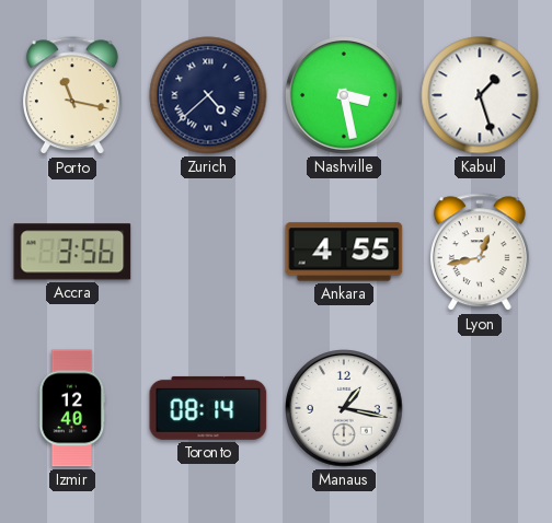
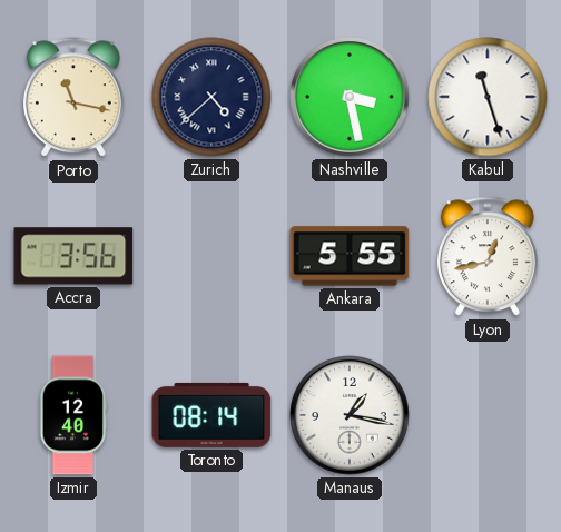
Kabul: 1:27 -> 11:27
Ankara: 4:55 -> 5:55
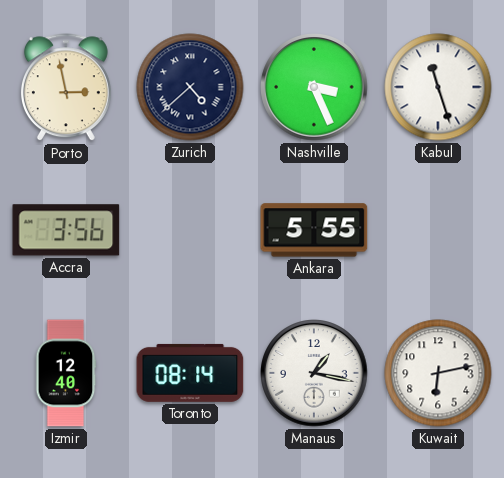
Porto: 11:17 -> 2:58
Nashville: 3:28 -> 3:26
Lyon: 12:43 -> none
Kuwait: none -> 6:13
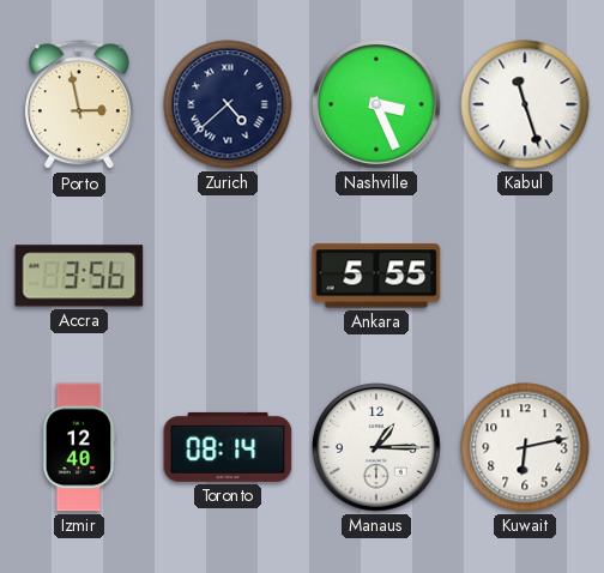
Manaus: 1:17 -> 1:15
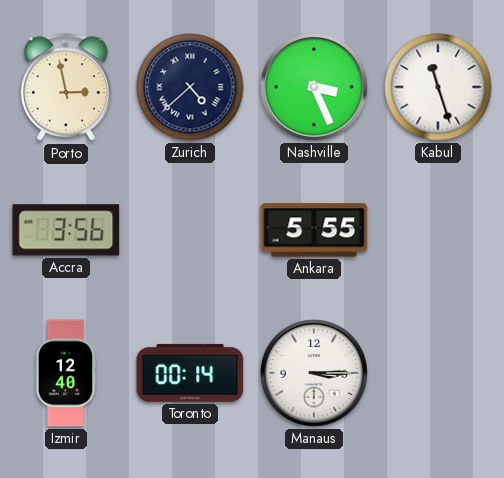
Toronto: 08:14 -> 00:14
Manaus: 1:15 -> 3:15
Kuwait: 6:13 -> none
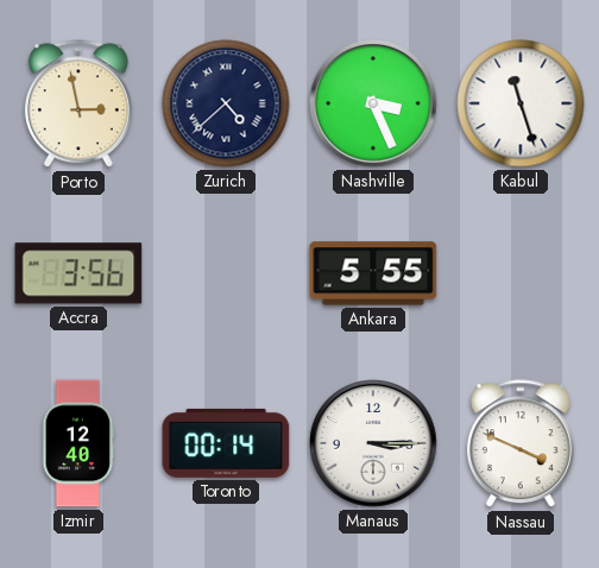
Nassau: none -> 3:49
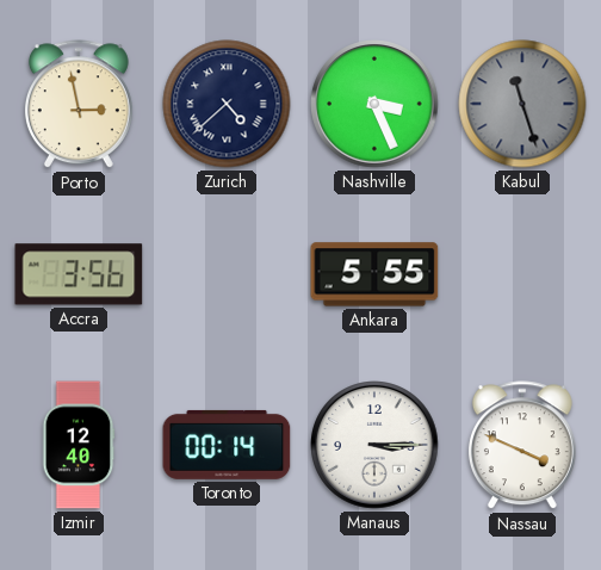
Kabul dial: white -> grey
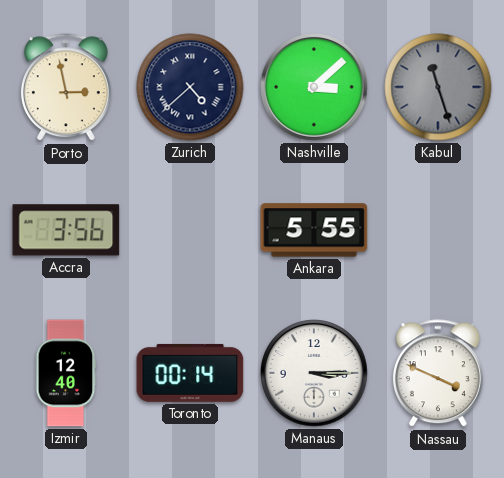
Nashville: 3:26 -> 3:08
